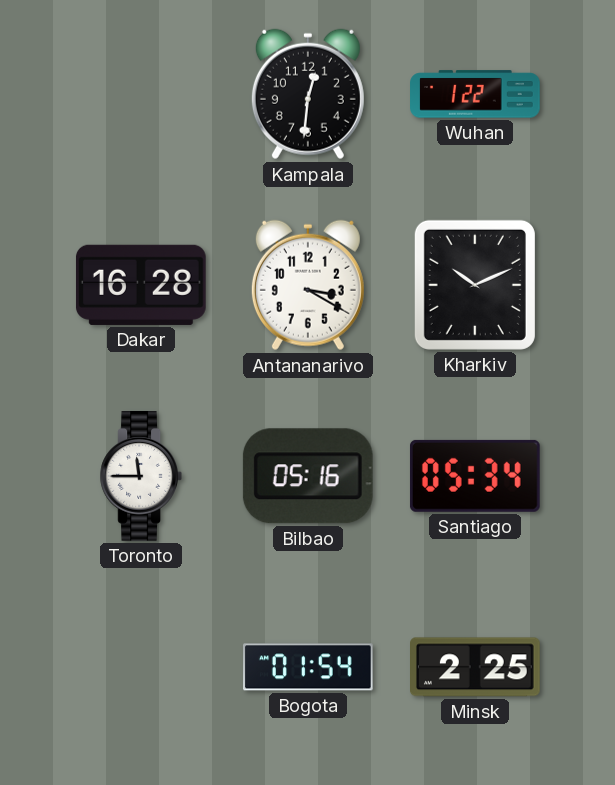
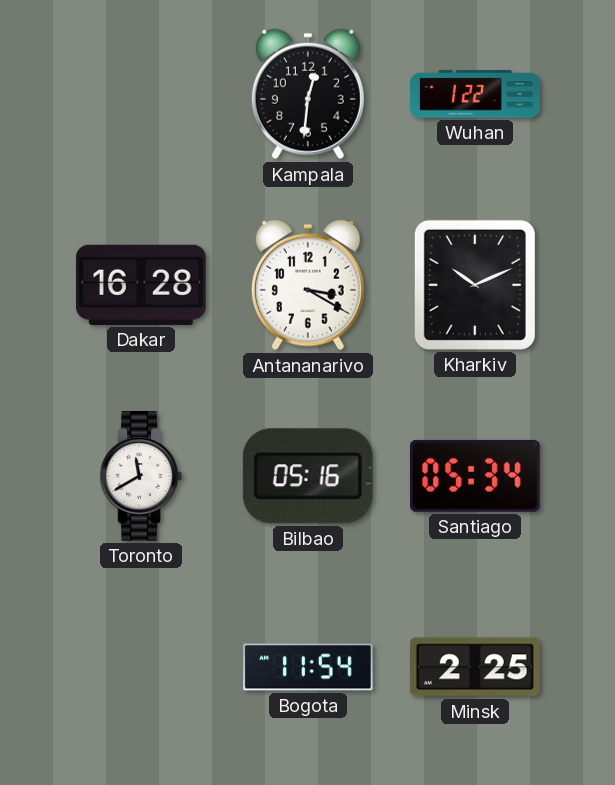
Toronto: 11:45 -> 11:40
Bogota: 01:54 -> 11:54
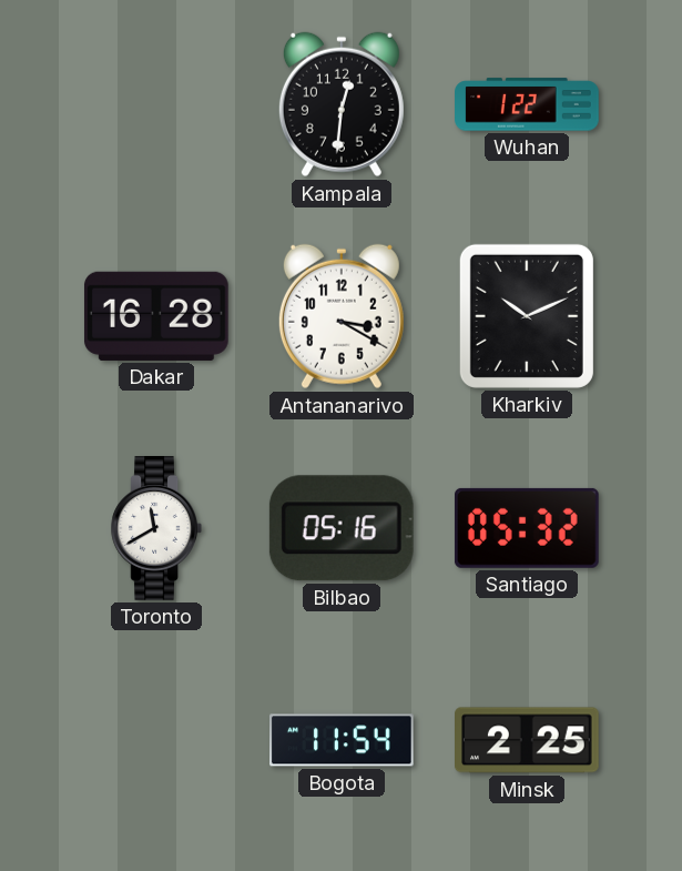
Santiago: 05:34 -> 05:32
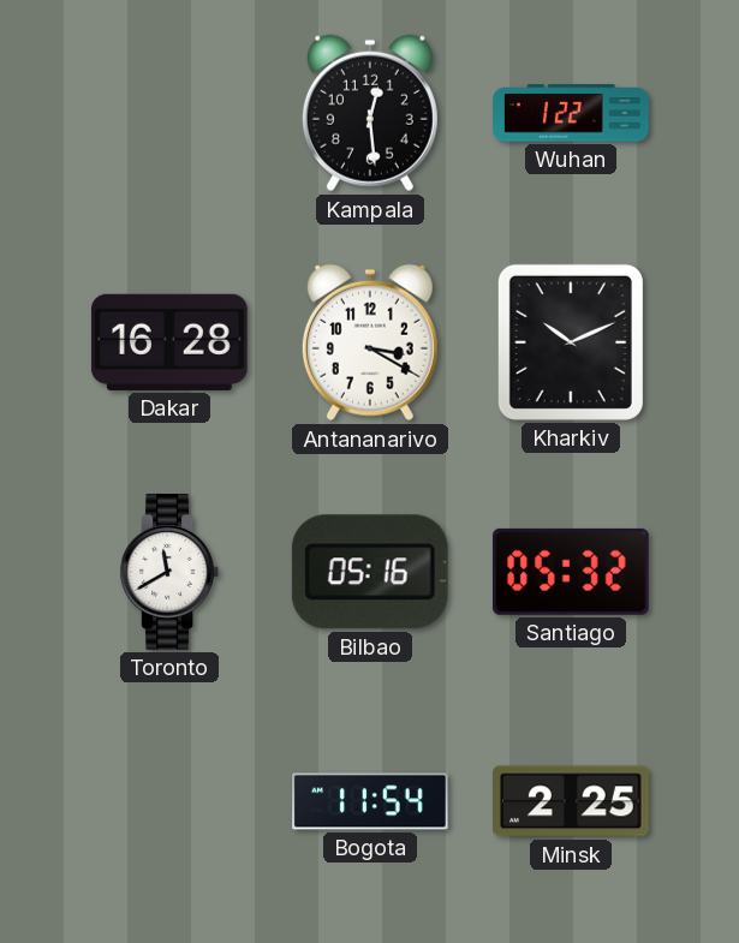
Kampala: 12:31 -> 12:29
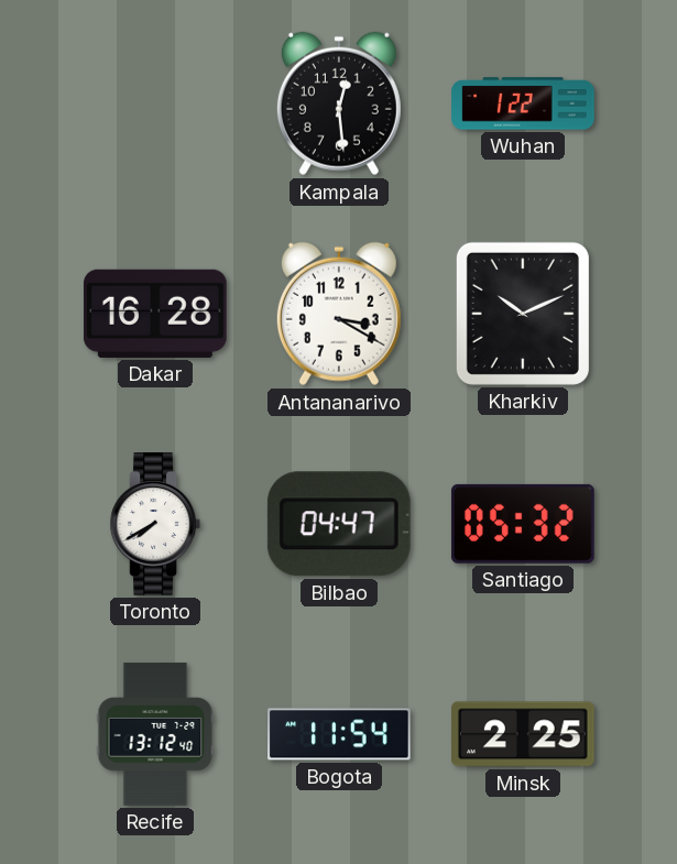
Toronto: 11:40 -> 7:40
Bilbao: 05:16 -> 04:47
Recife: none -> 13:12
